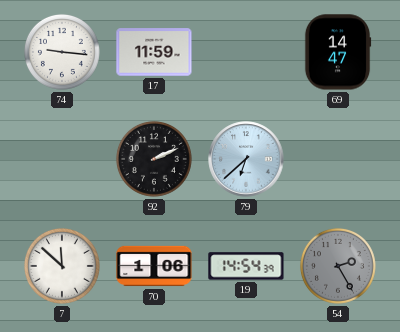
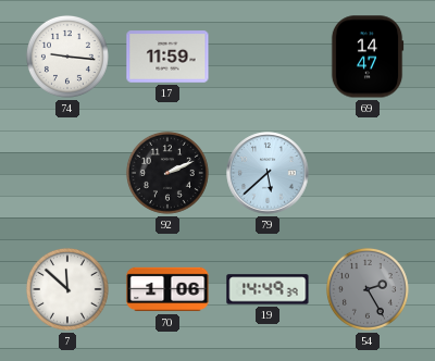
79: 6:38 -> 5:38
19: 14:54 -> 14:49
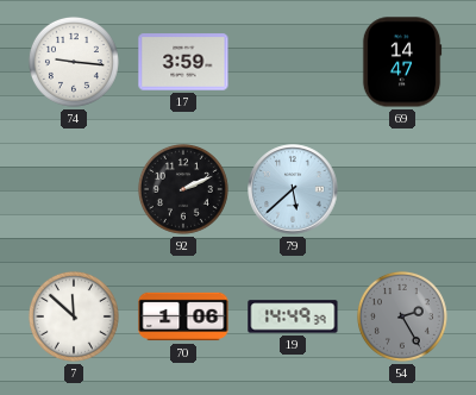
17: 11:59 -> 3:59
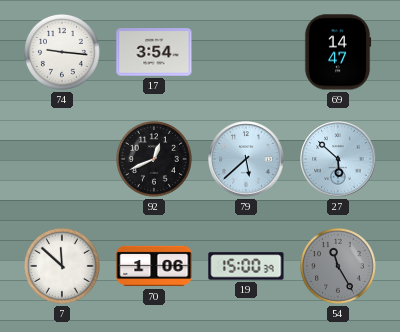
17: 3:59 -> 3:54
92: 2:11 -> 12:41
27: none -> 5:52
19: 14:49 -> 15:00
54: 2:25 -> 11:25
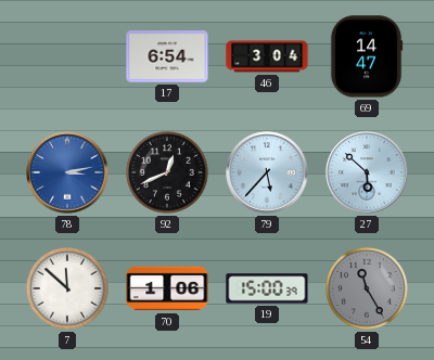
74: 9:16 -> none
17: 3:54 -> 6:54
46: none -> 3:04
78: none -> 3:13
79: 5:38 -> 5:37
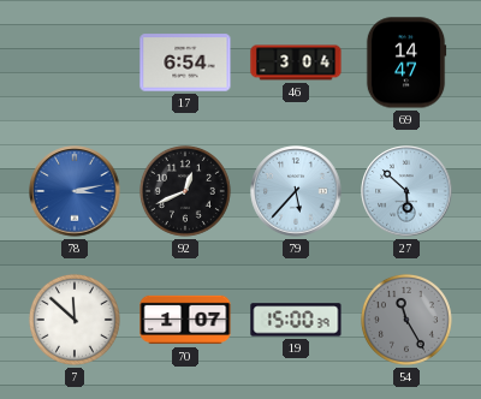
70: 1:06 -> 1:07
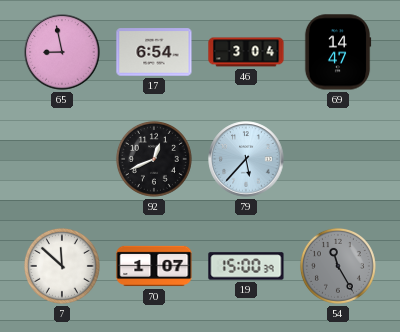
65: none -> 8:58
78: 3:13 -> none
27: 5:52 -> none
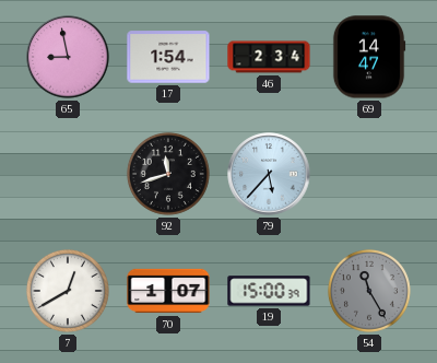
17: 6:54 -> 1:54
46: 3:04 -> 2:34
92: 12:41 -> 11:42
7: 11:52 -> 12:40
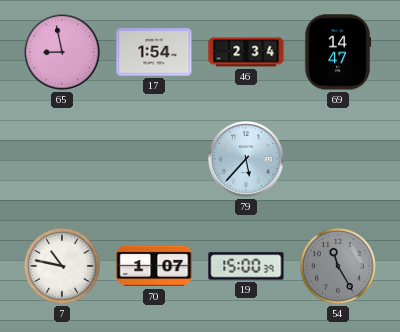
92: 11:42 -> none
7: 12:40 -> 10:47
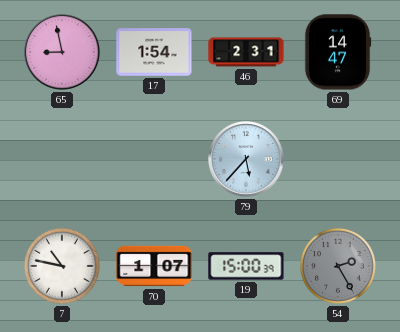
46: 2:34 -> 2:31
54: 11:25 -> 2:25
